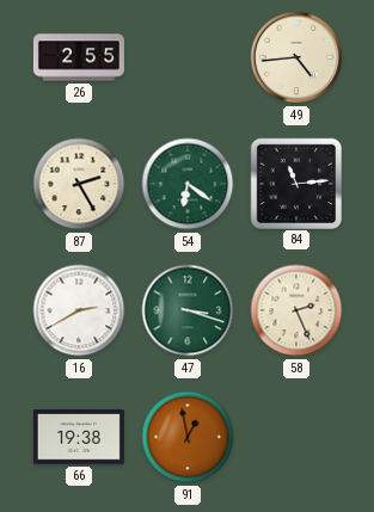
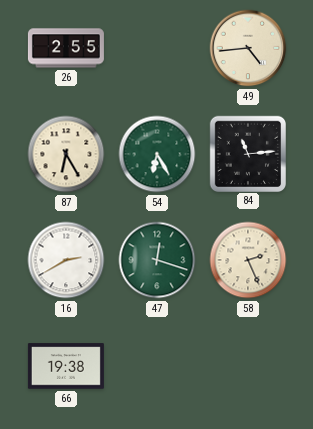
87: 2:25 -> 6:25
54: 6:21 -> 6:25
47: 3:18 -> 12:18
91: 12:58 -> none
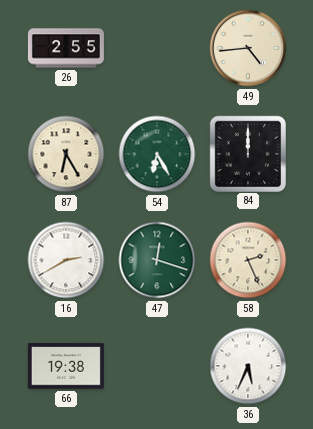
84: 11:14 -> 12:00
36: none -> 5:34
